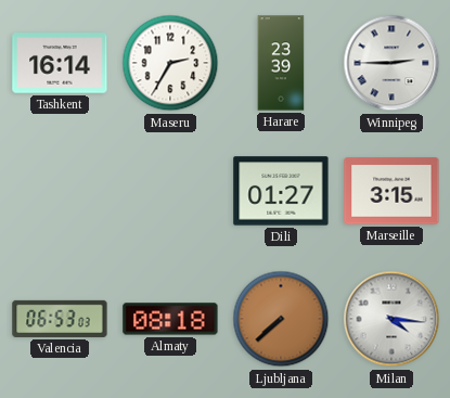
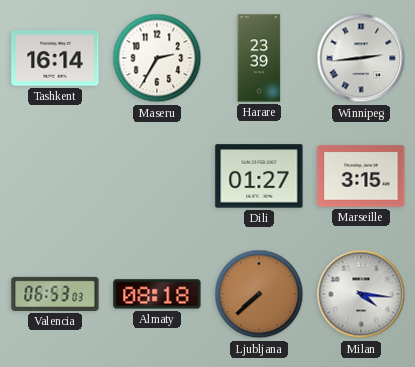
Winnipeg: 2:45 -> 2:44
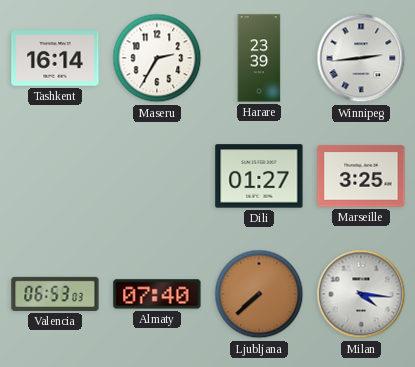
Marseille: 3:15 -> 3:25
Almaty: 08:18 -> 07:40
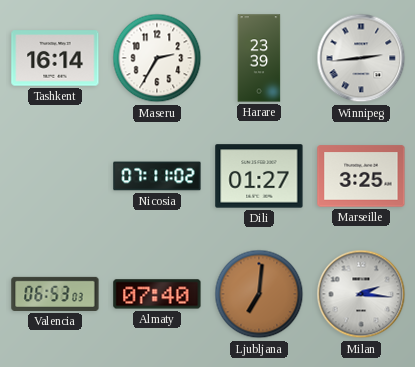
Nicosia: none -> 07:11
Ljubljana: 7:38 -> 7:01
Milan: 4:16 -> 2:16
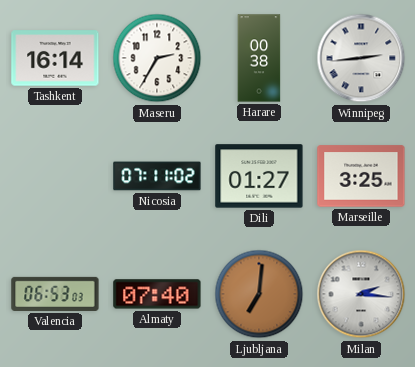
Harare: 23:39 -> 00:38
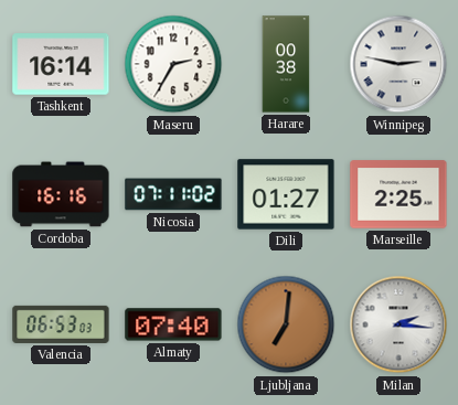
Winnipeg: 2:44 -> 2:47
Cordoba: none -> 16:16
Marseille: 3:25 -> 2:25
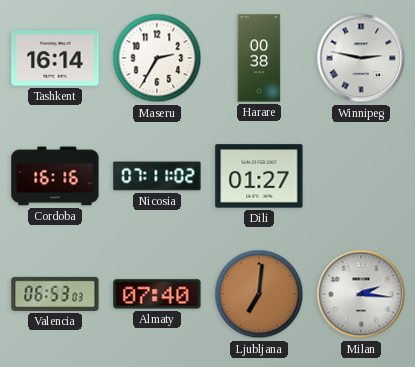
Marseille: 2:25 -> none
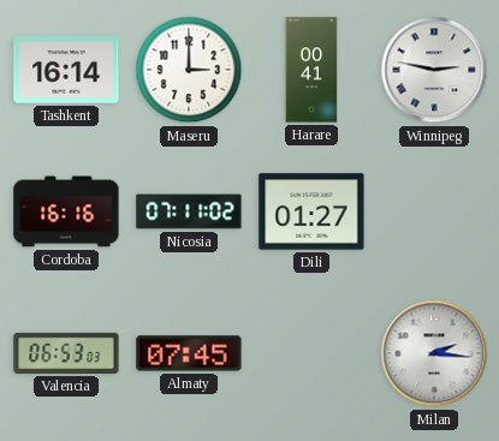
Maseru: 2:35 -> 3:00
Harare: 00:38 -> 00:41
Almaty: 07:40 -> 07:45
Ljubljana: 7:01 -> none
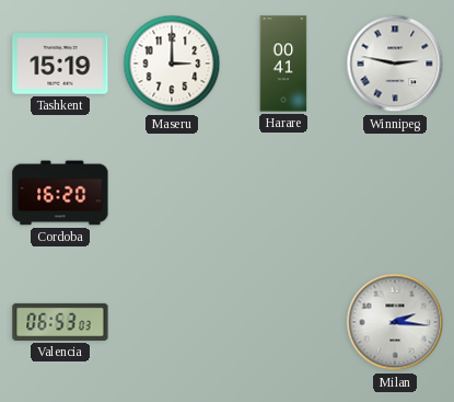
Tashkent: 16:14 -> 15:19
Cordoba: 16:16 -> 16:20
Nicosia: 07:11 -> none
Dili: 01:27 -> none
Almaty: 07:45 -> none
